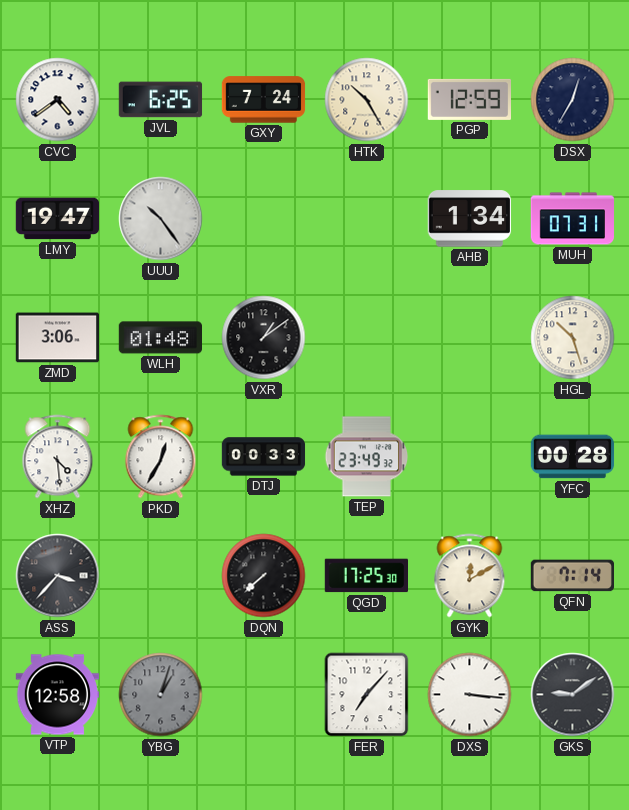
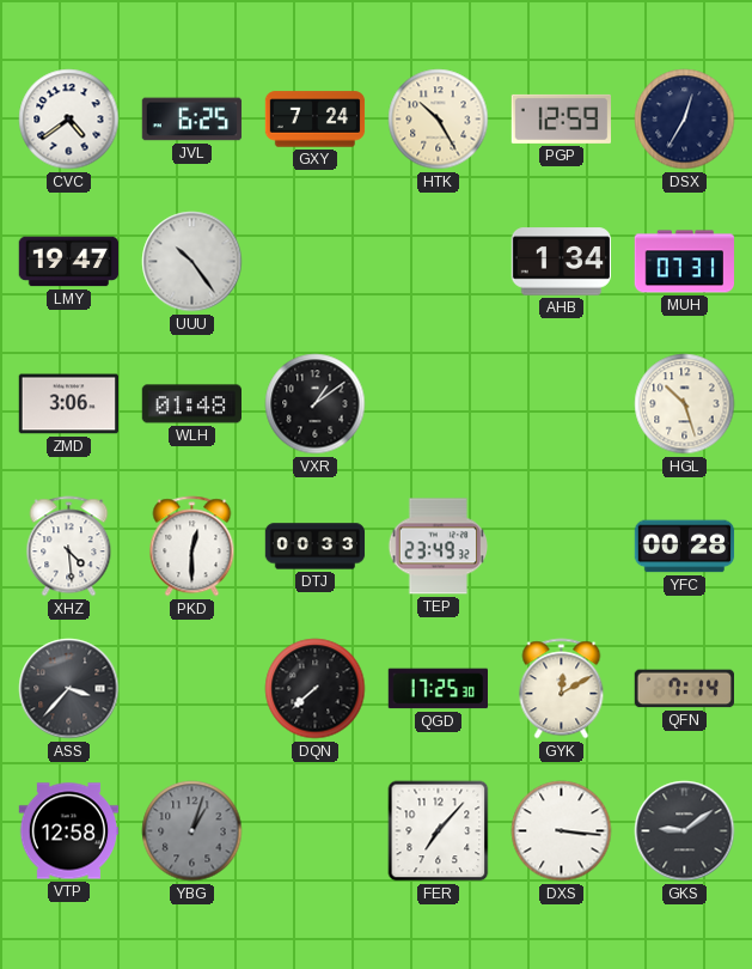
PKD: 12:35 -> 12:30
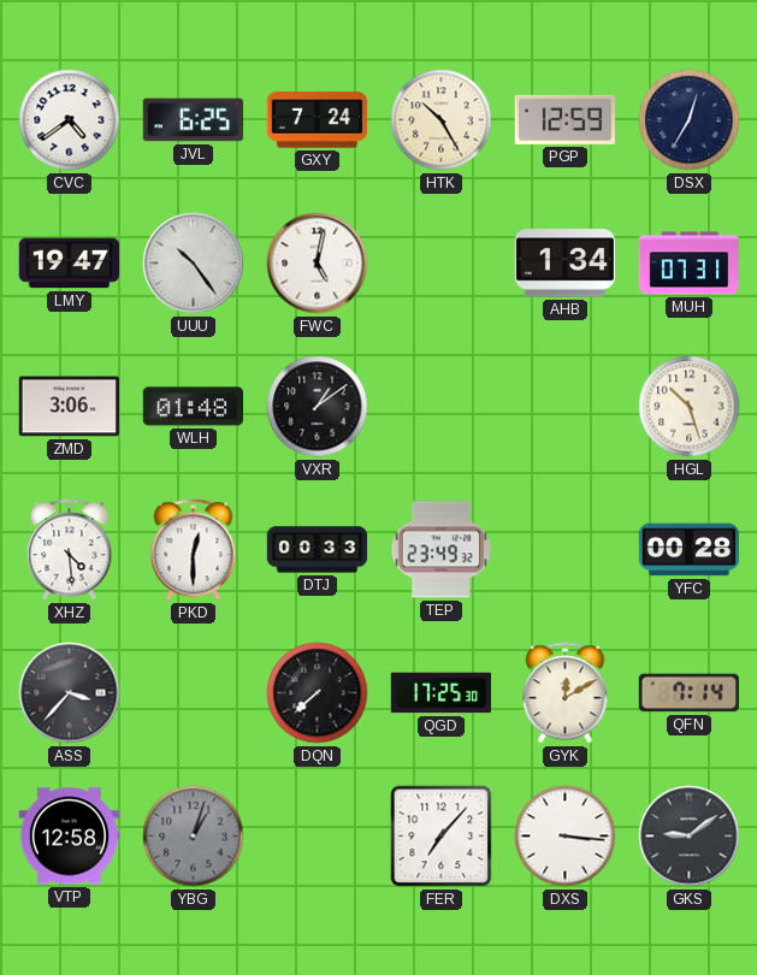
FWC: none -> 5:02
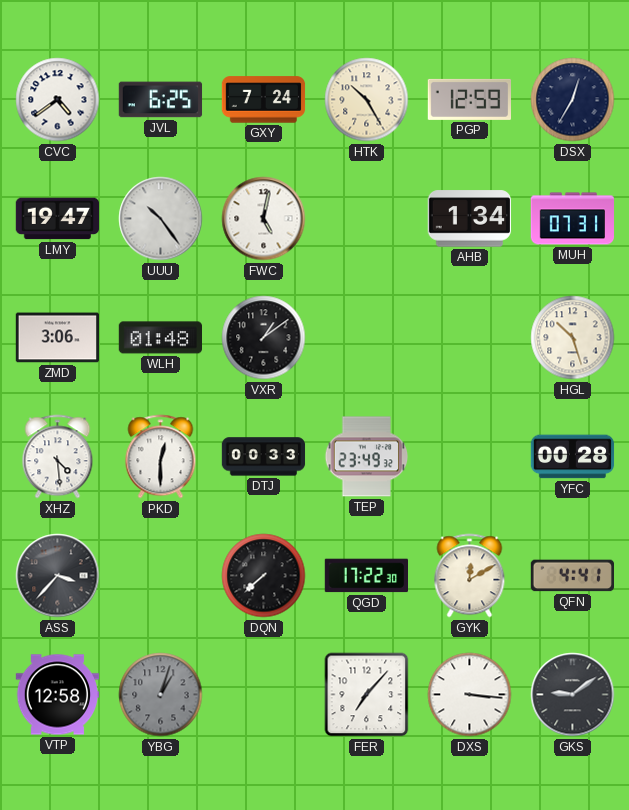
QGD: 17:25 -> 17:22
QFN: 7:14 -> 4:41
